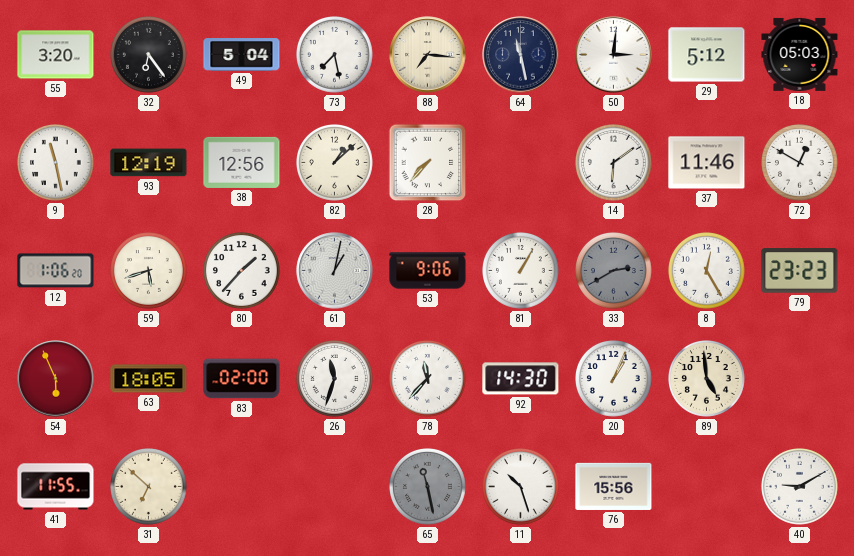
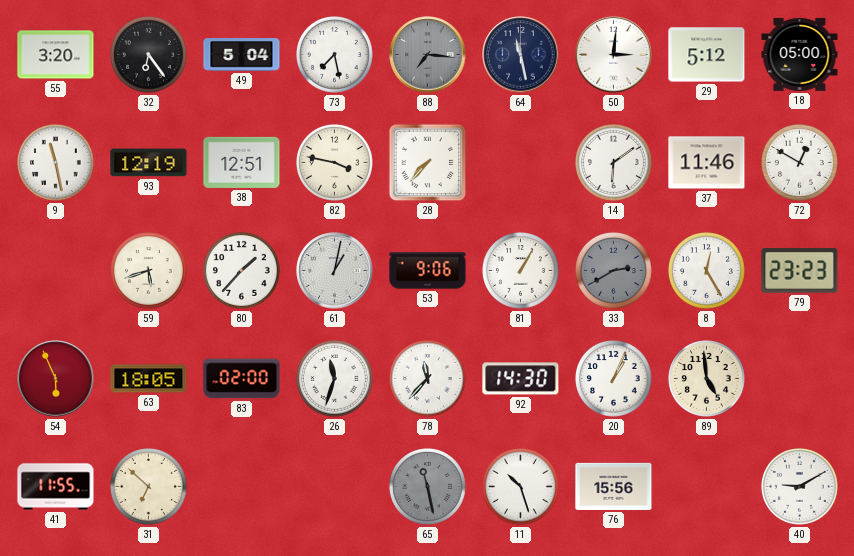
88 dial: cream -> grey
18: 05:03 -> 05:00
38: 12:56 -> 12:51
82: 1:08 -> 3:47
12: 1:06 -> none
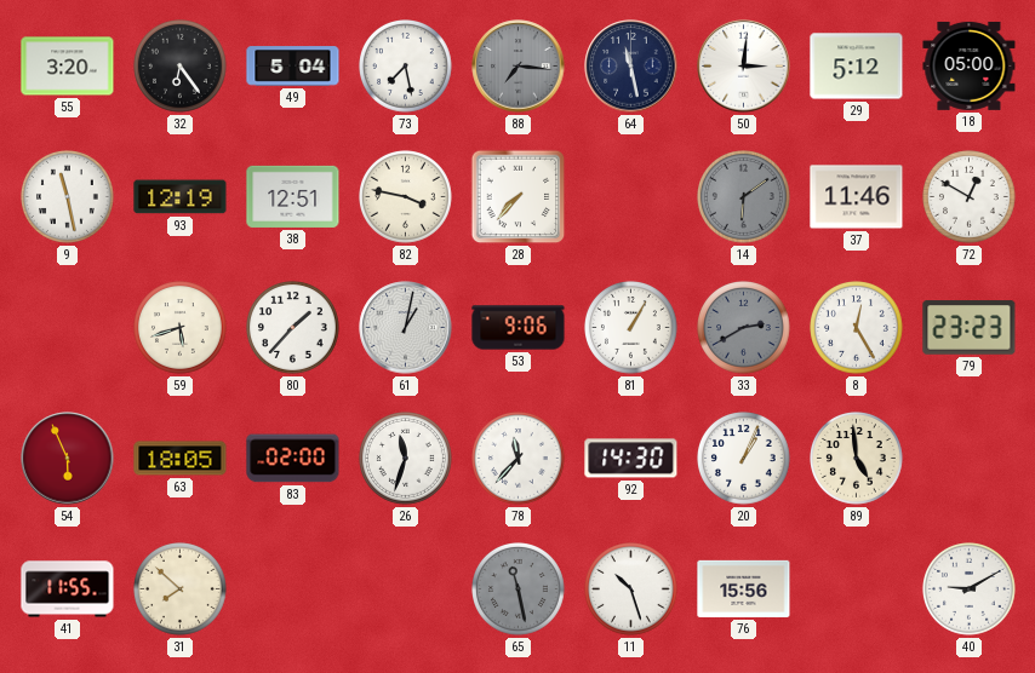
14 dial: white -> grey
31: 6:52 -> 7:52
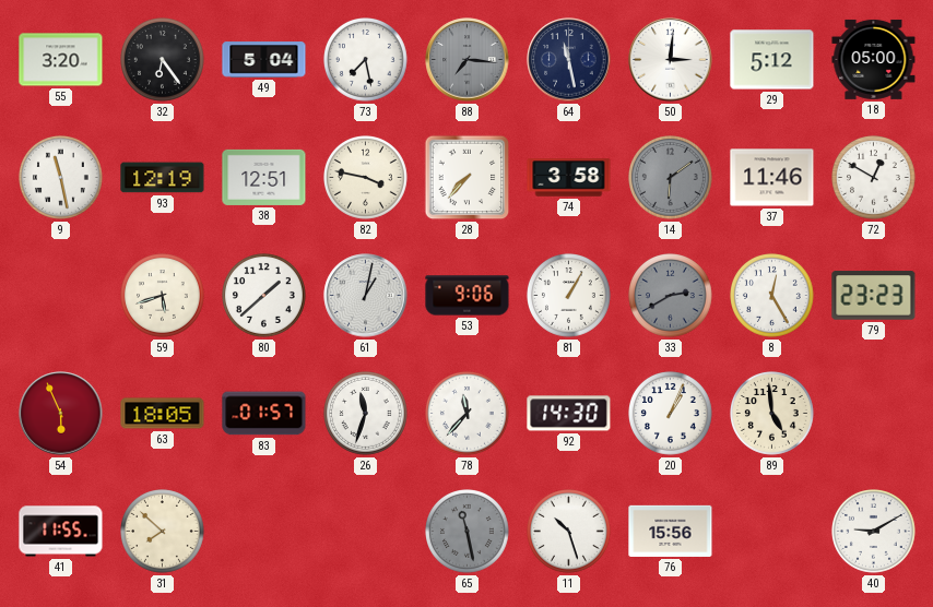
74: none -> 3:58
80: 1:37 -> 1:38
83: 02:00 -> 01:57
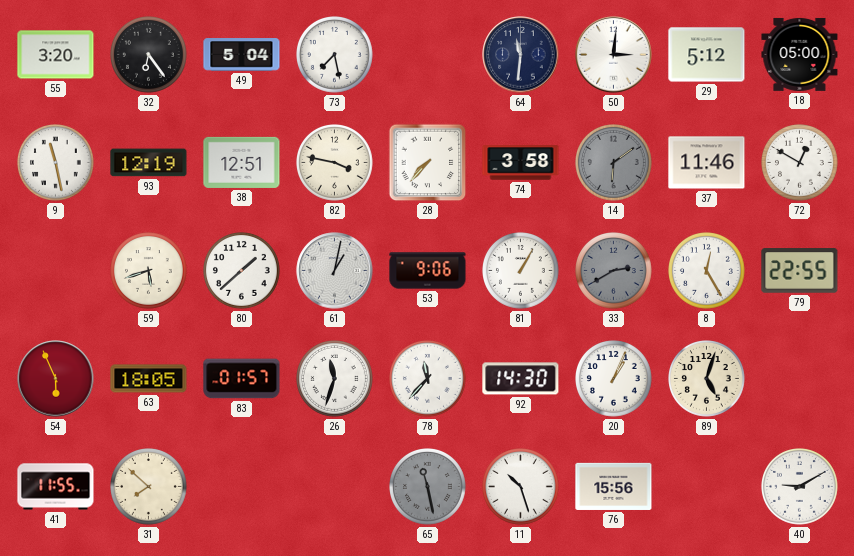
88: 7:16 -> none
64: 11:28 -> 11:31
79: 23:23 -> 22:55
89: 4:59 -> 5:03
